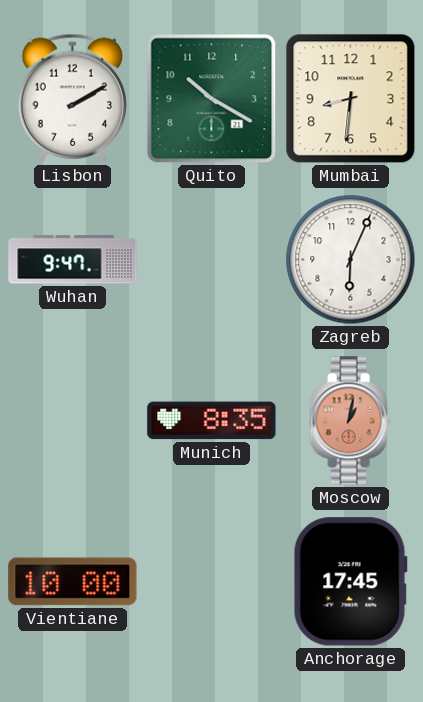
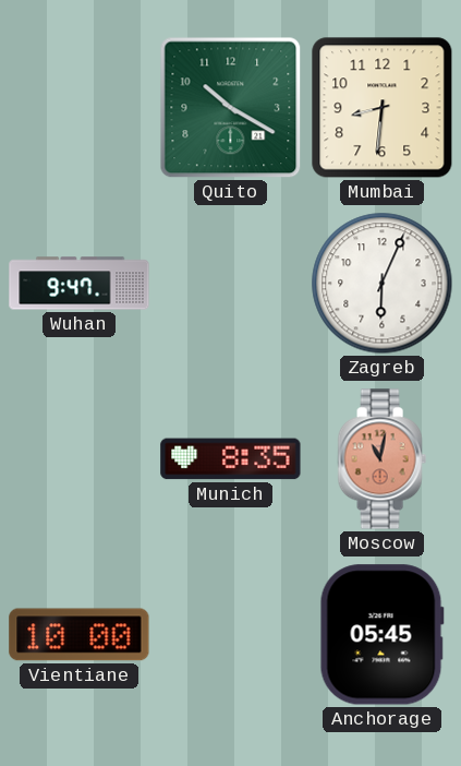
Lisbon: 2:10 -> none
Moscow: 1:02 -> 11:02
Anchorage: 17:45 -> 05:45
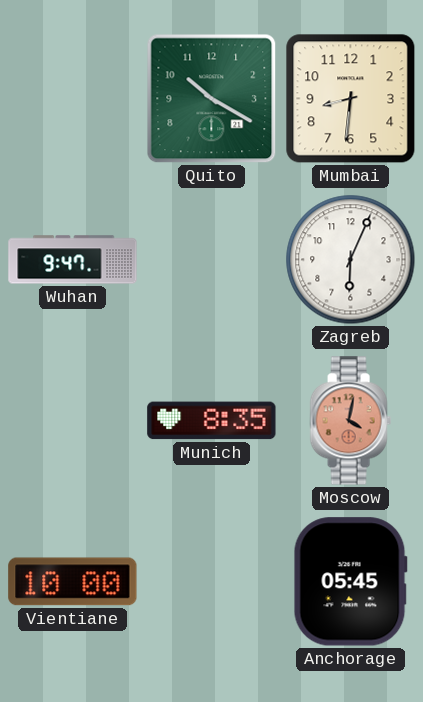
Moscow: 11:02 -> 4:02
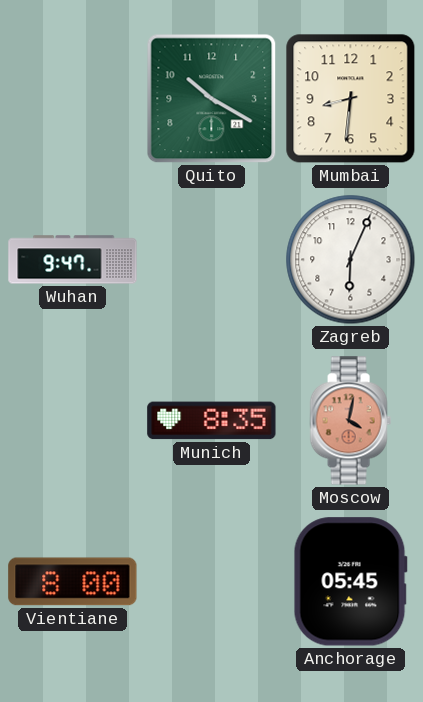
Vientiane: 10:00 -> 8:00
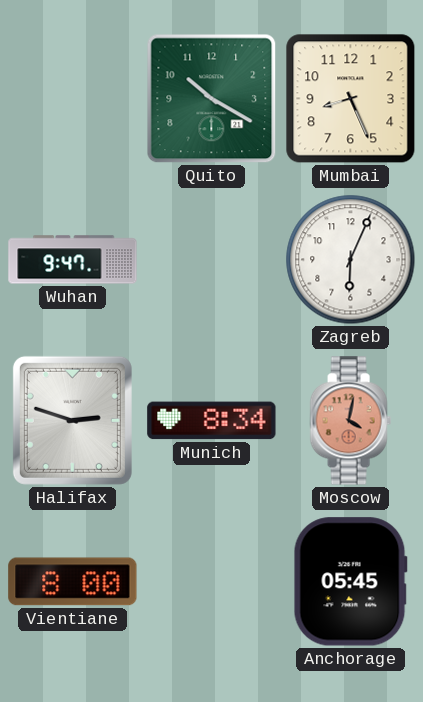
Mumbai: 8:31 -> 8:26
Halifax: none -> 2:48
Munich: 8:35 -> 8:34
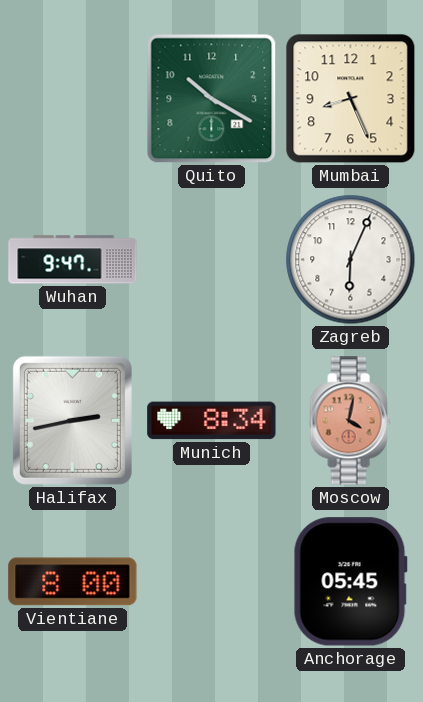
Halifax: 2:48 -> 2:43
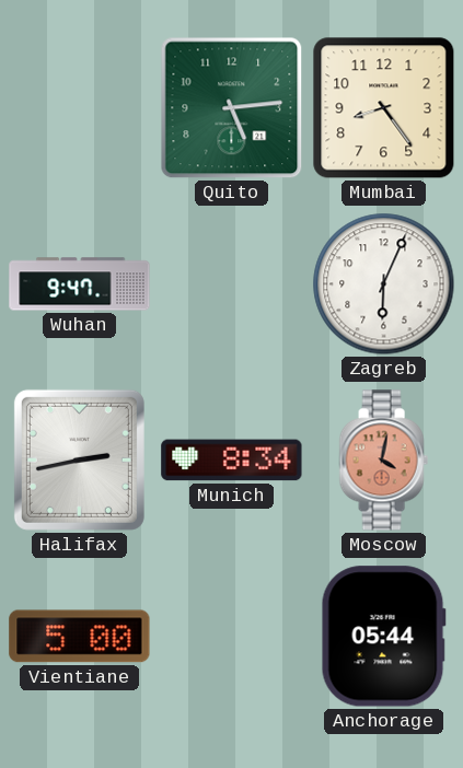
Quito: 10:20 -> 5:14
Mumbai: 8:26 -> 8:24
Vientiane: 8:00 -> 5:00
Anchorage: 05:45 -> 05:44
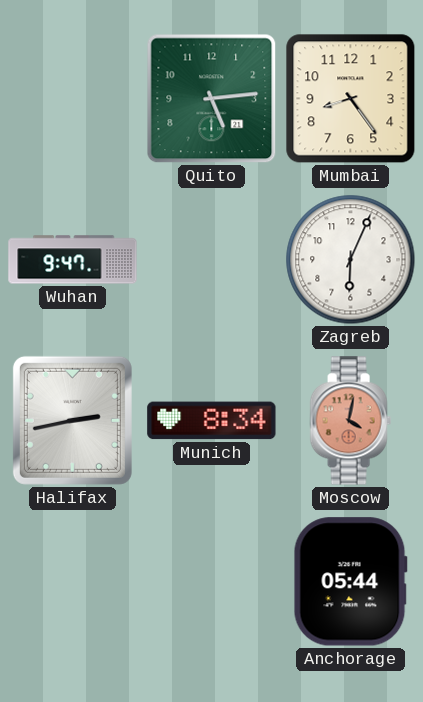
Vientiane: 5:00 -> none
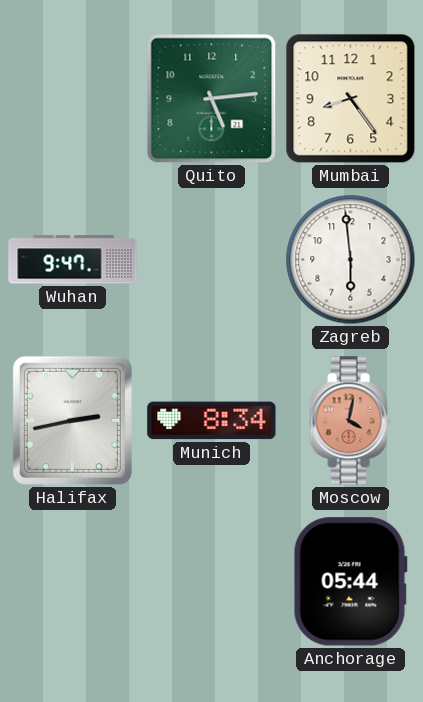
Zagreb: 6:04 -> 5:59
